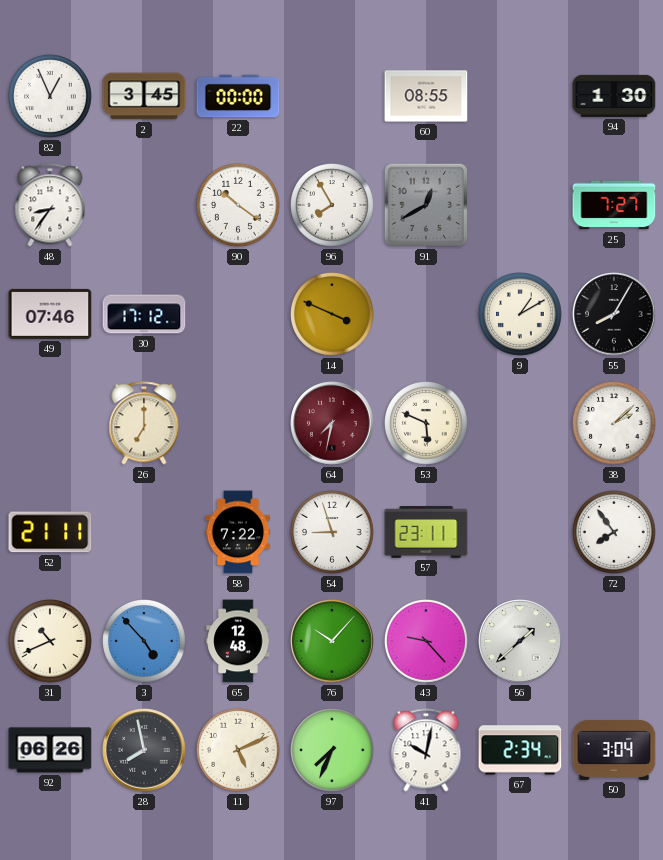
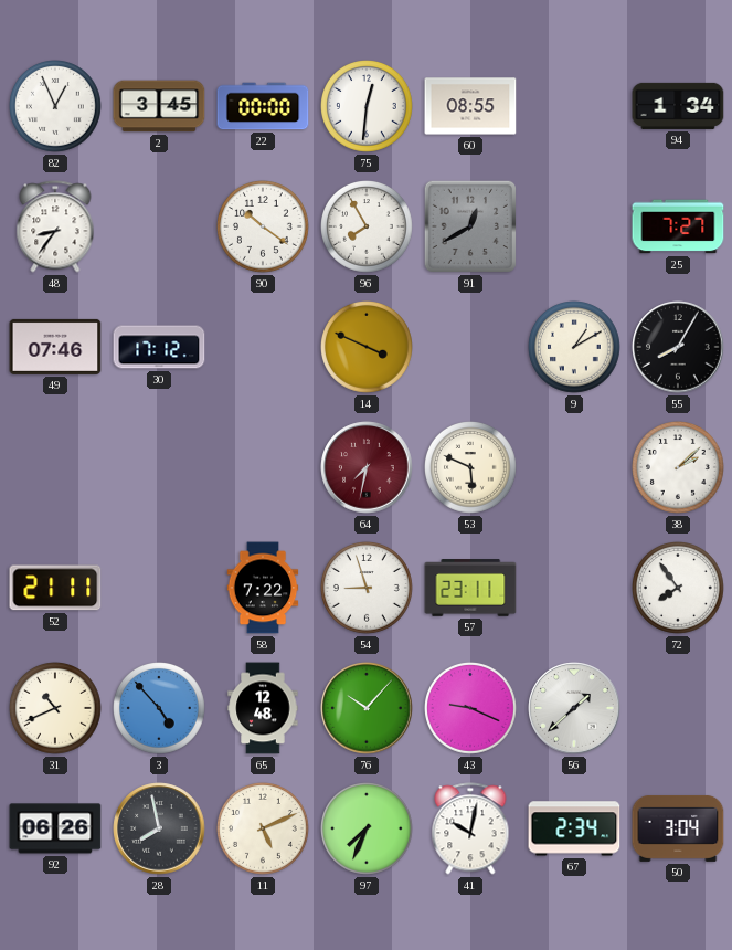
75: none -> 12:31
94: 1:30 -> 1:34
26: 7:00 -> none
43: 9:23 -> 9:19
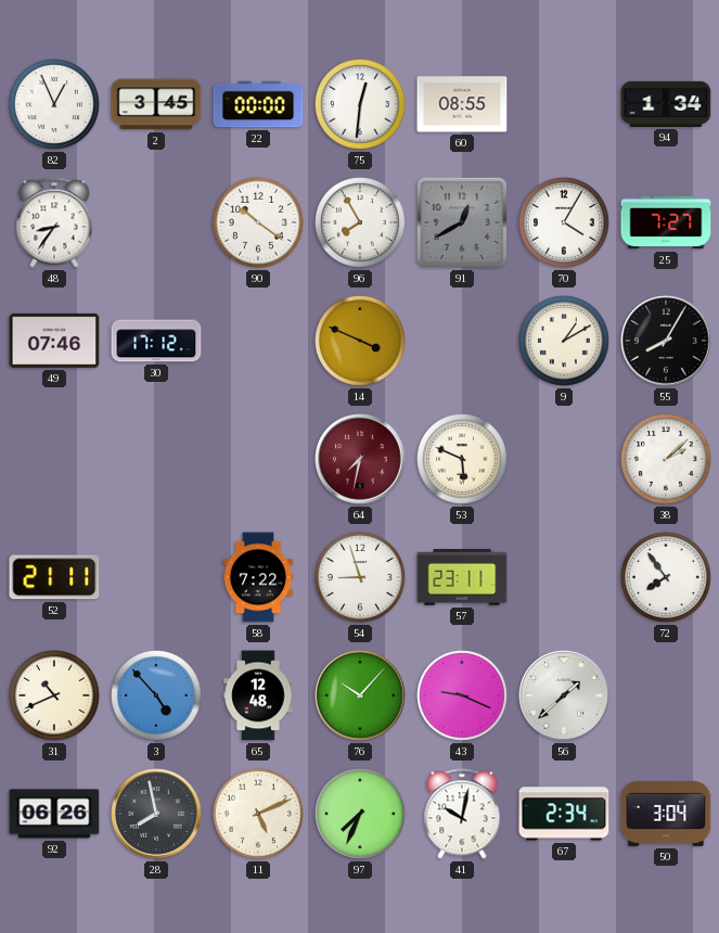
70: none -> 4:05
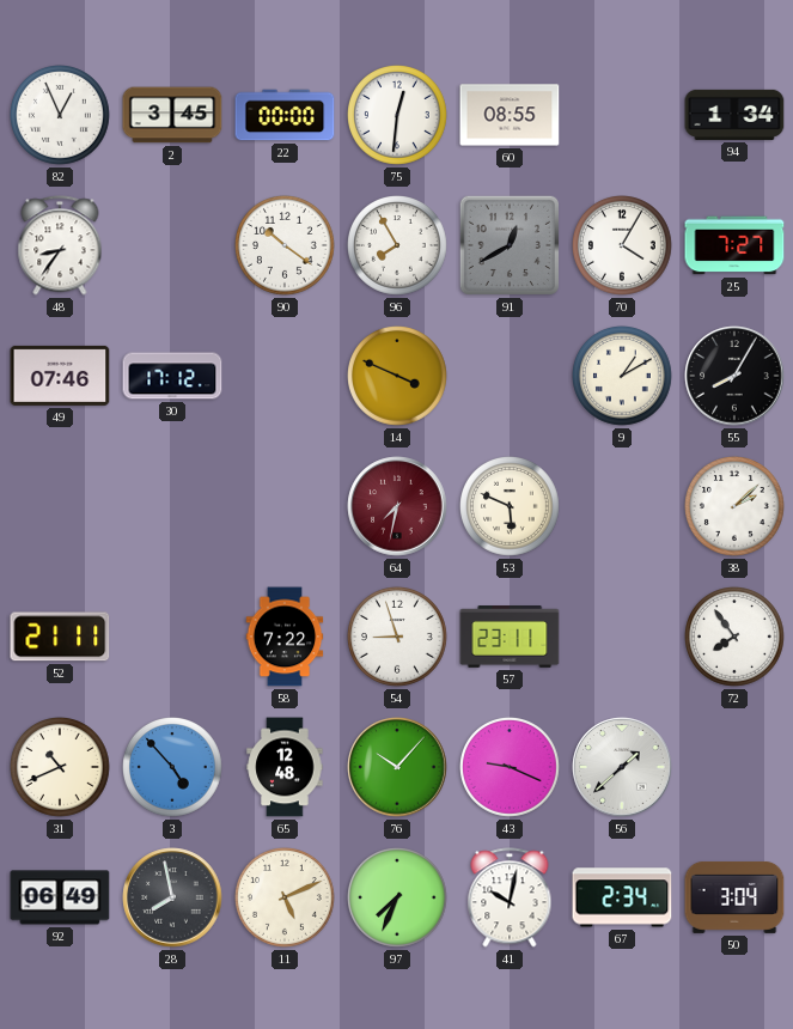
92: 06:26 -> 06:49
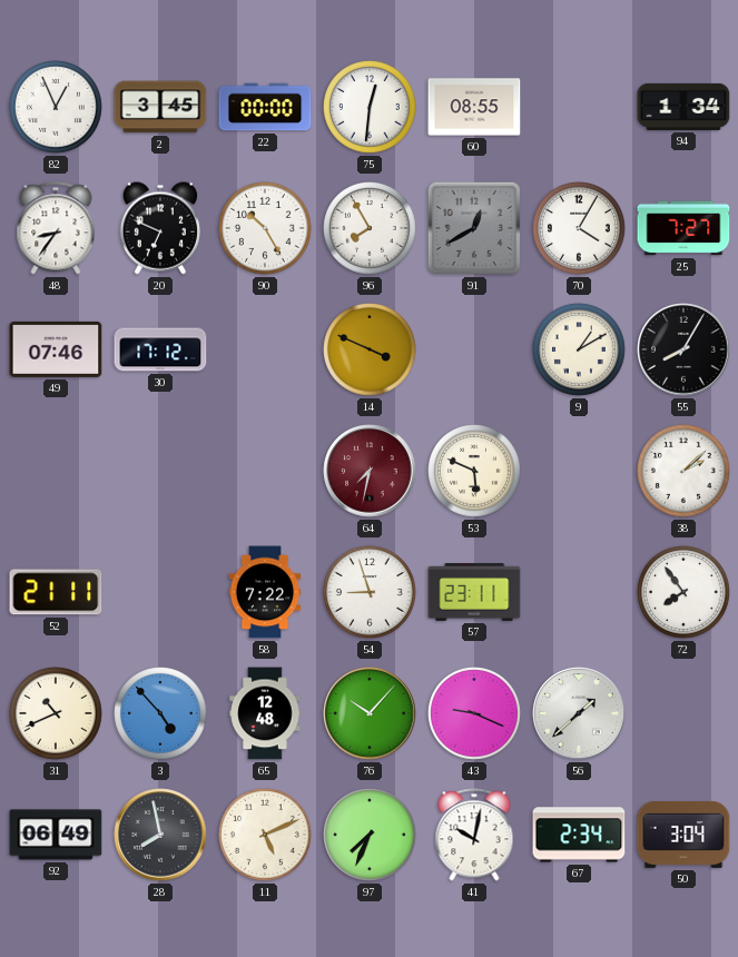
20: none -> 6:49
90: 10:21 -> 10:25
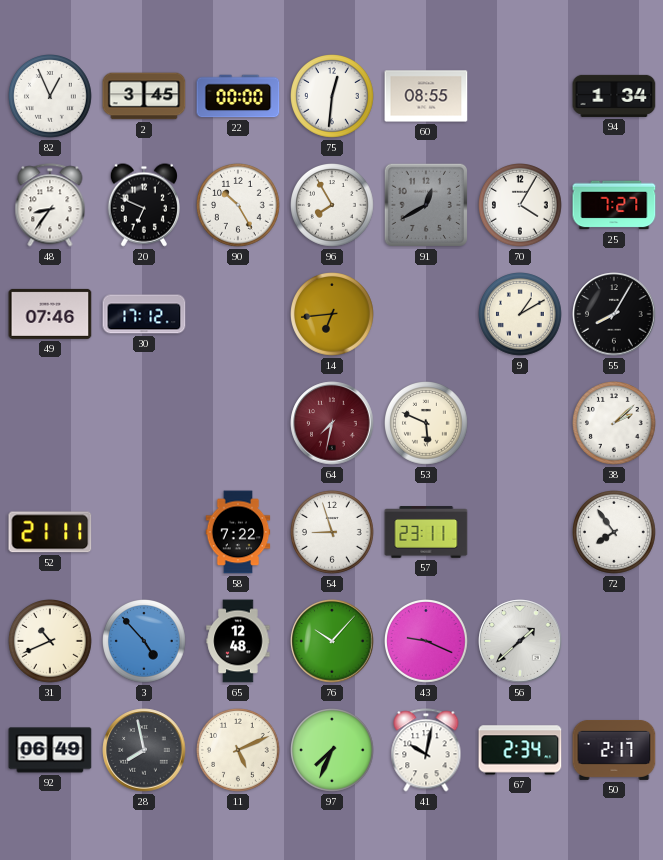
14: 3:49 -> 6:44
50: 3:04 -> 2:17
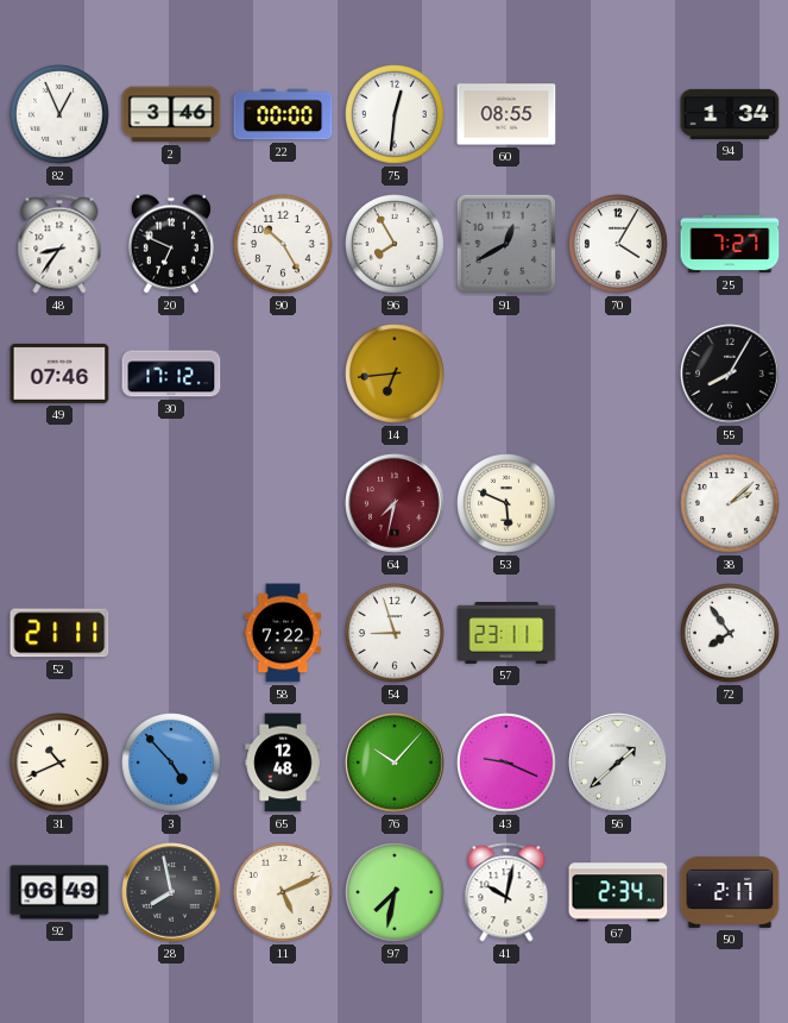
2: 3:45 -> 3:46
9: 1:10 -> none
97: 7:34 -> 7:32
